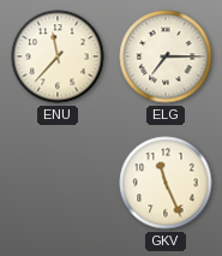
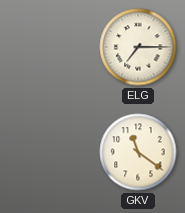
ENU: 11:37 -> none
GKV: 11:26 -> 11:21
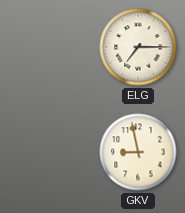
GKV: 11:21 -> 8:58
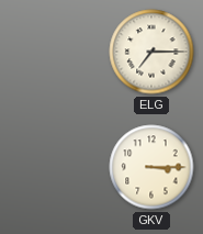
GKV: 8:58 -> 3:15
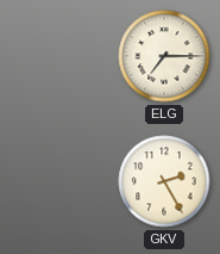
GKV: 3:15 -> 2:25
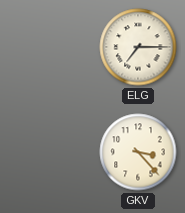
GKV: 2:25 -> 3:23
